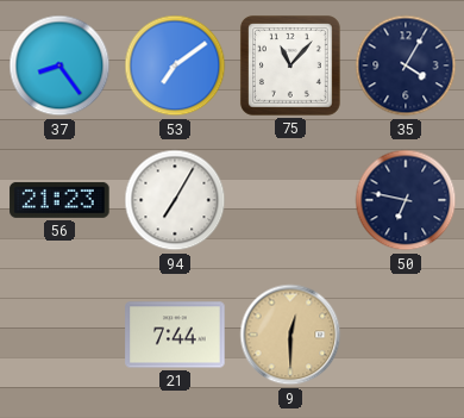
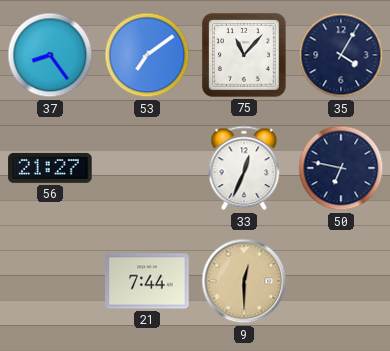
56: 21:23 -> 21:27
94: 7:05 -> none
33: none -> 12:34
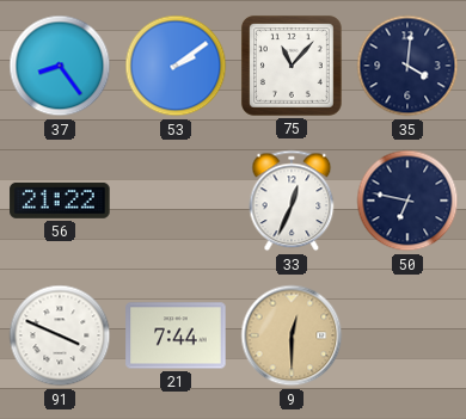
53: 7:09 -> 2:09
35: 4:05 -> 4:01
56: 21:27 -> 21:22
91: none -> 3:49
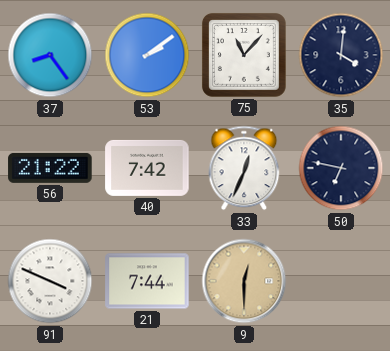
40: none -> 7:42
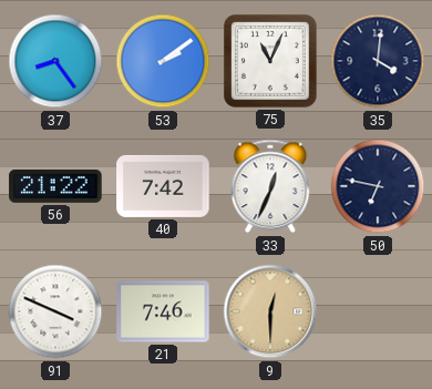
75: 11:07 -> 11:04
21: 7:44 -> 7:46
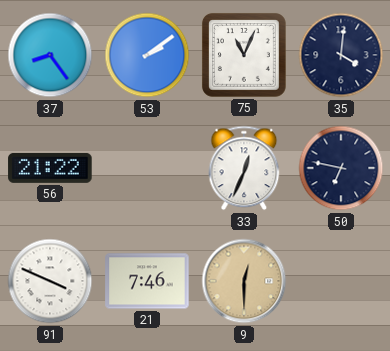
40: 7:42 -> none
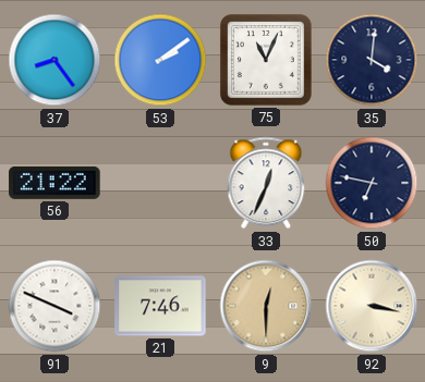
92: none -> 3:17
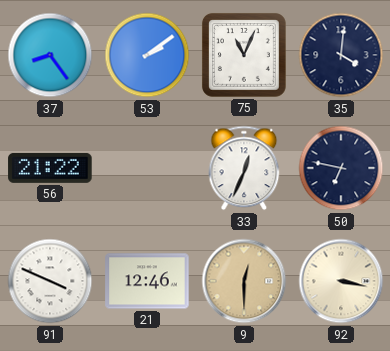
21: 7:46 -> 12:46
